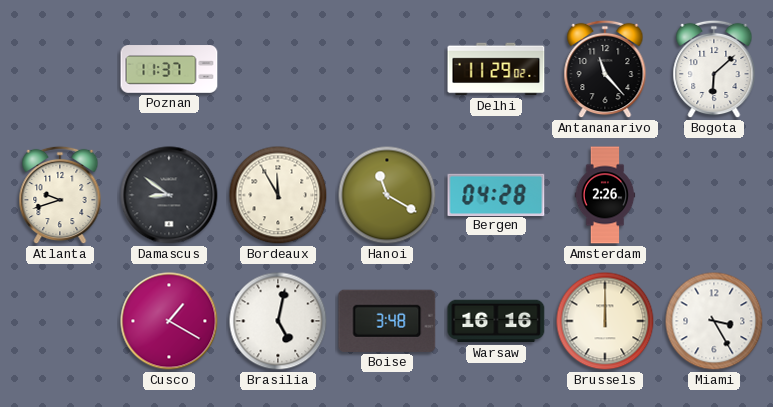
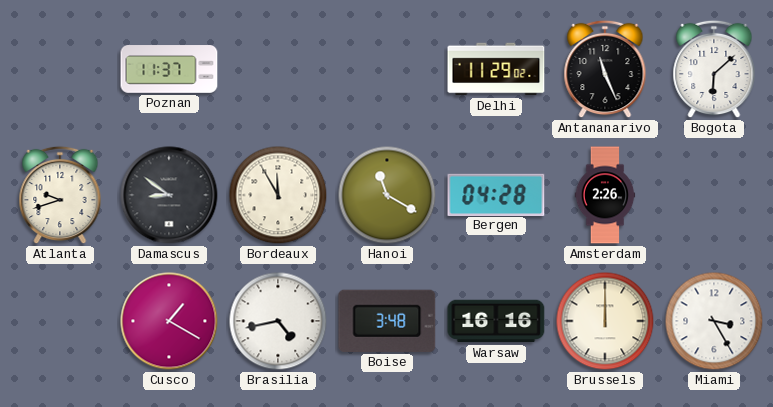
Antananarivo: 11:23 -> 11:26
Brasilia: 5:02 -> 4:43
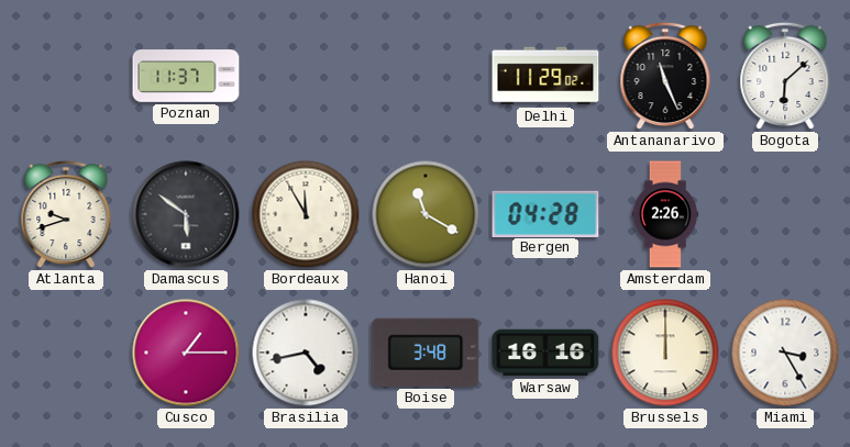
Damascus: 8:51 -> 5:51
Cusco: 1:20 -> 1:15
